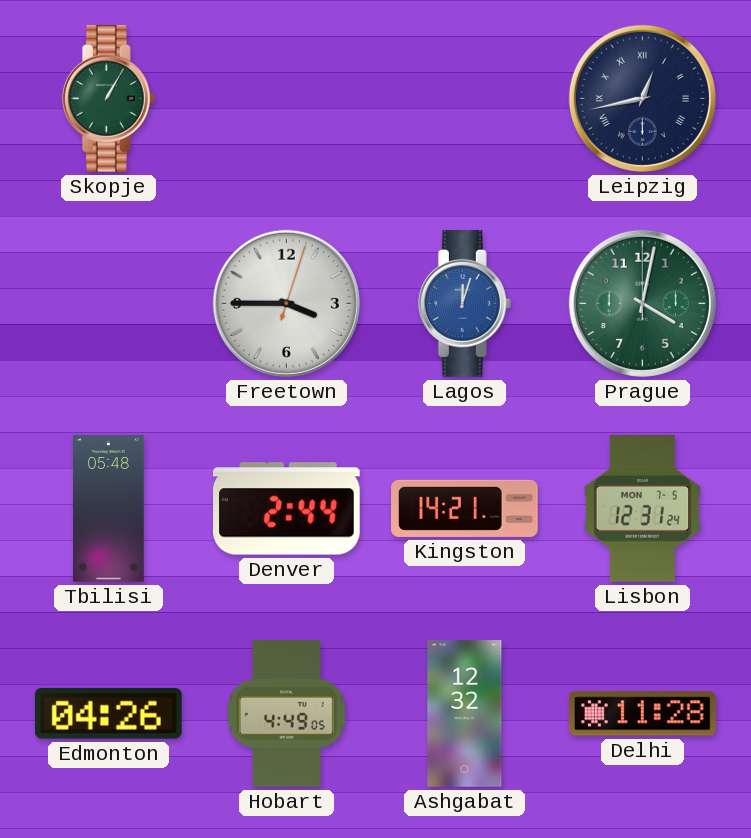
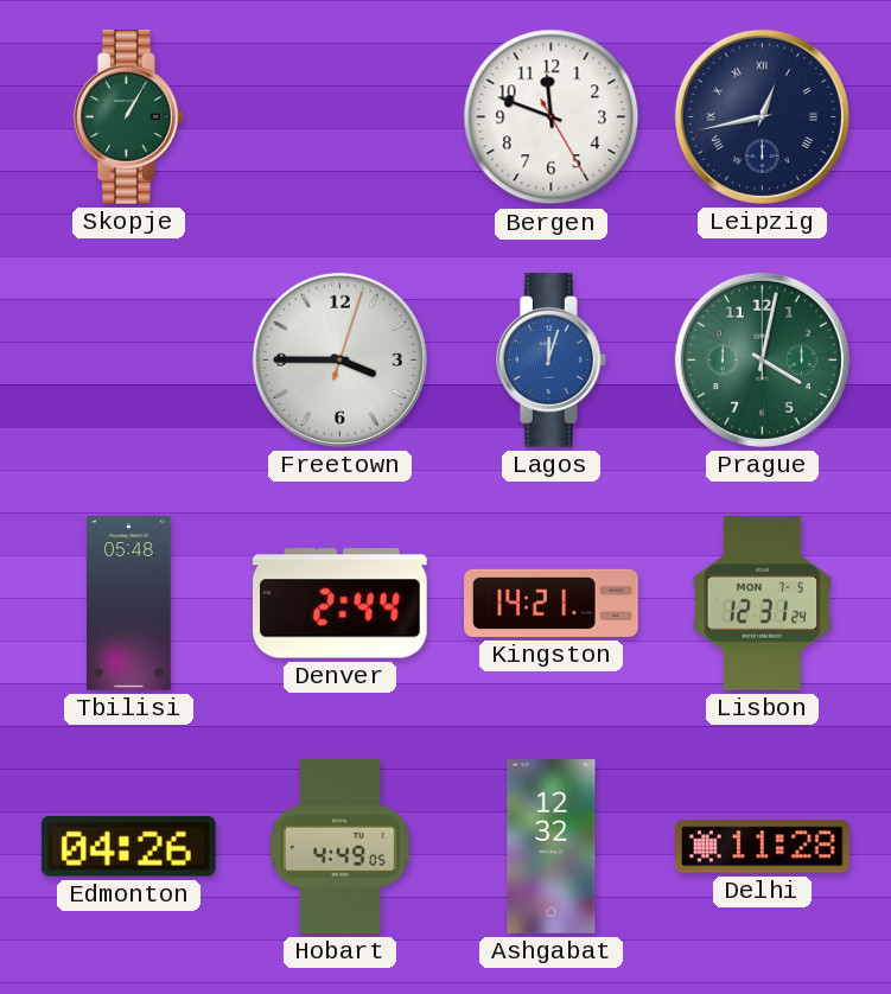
Bergen: none -> 11:48
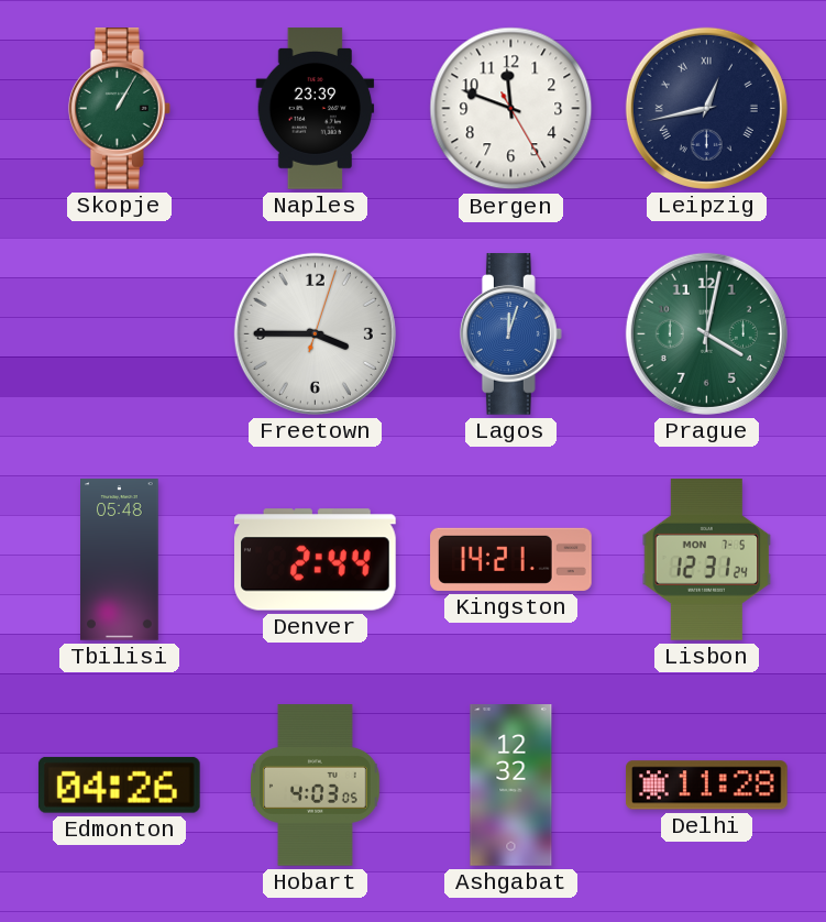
Naples: none -> 23:39
Hobart: 4:49 -> 4:03
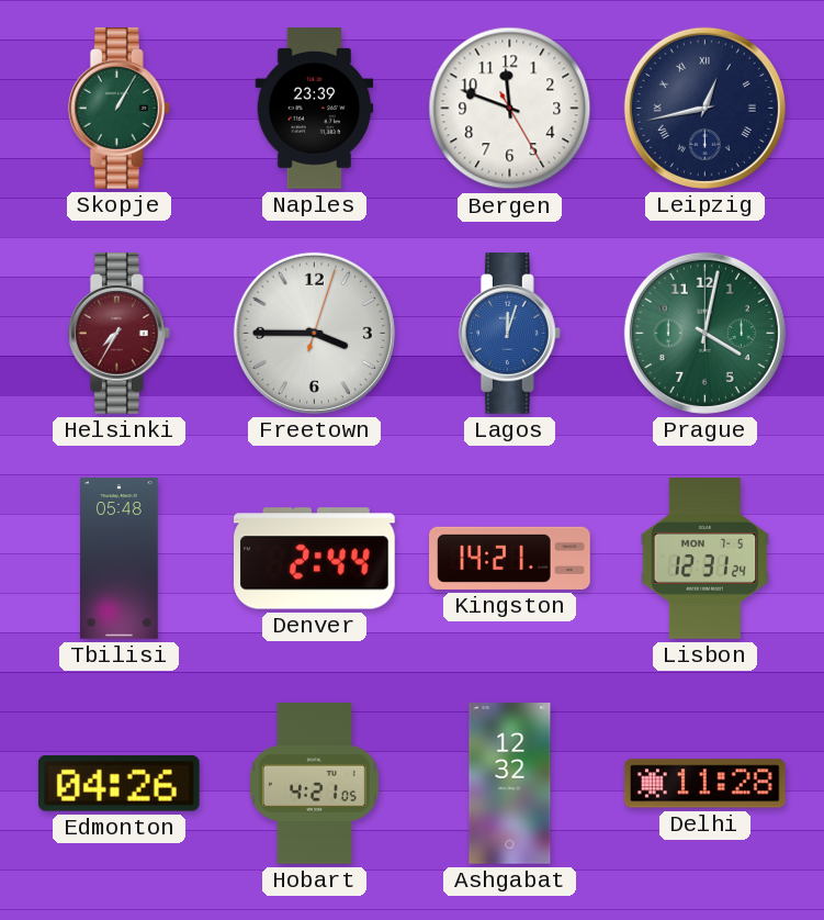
Helsinki: none -> 7:35
Hobart: 4:03 -> 4:21
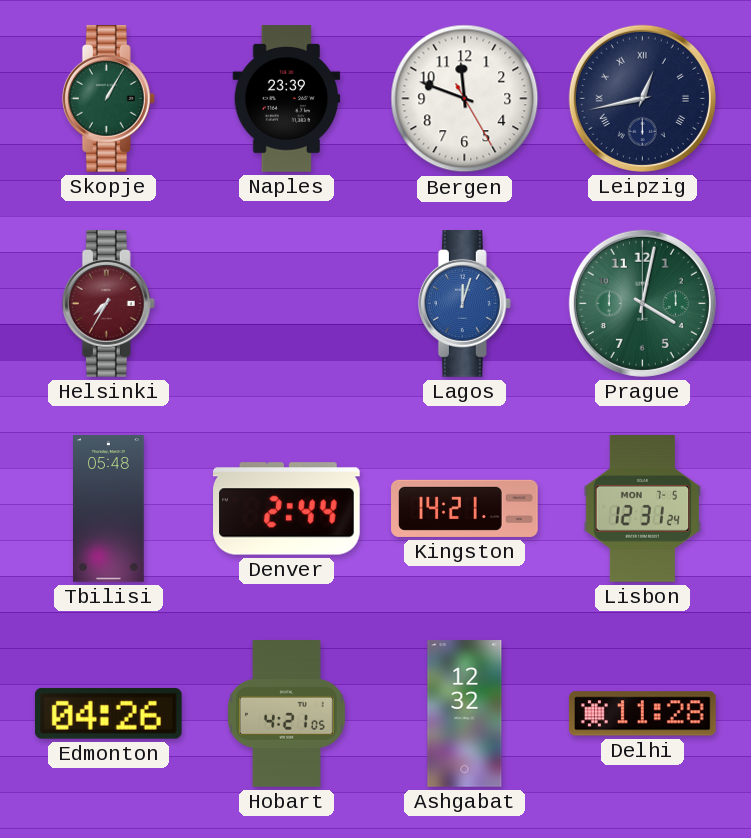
Freetown: 3:45 -> none
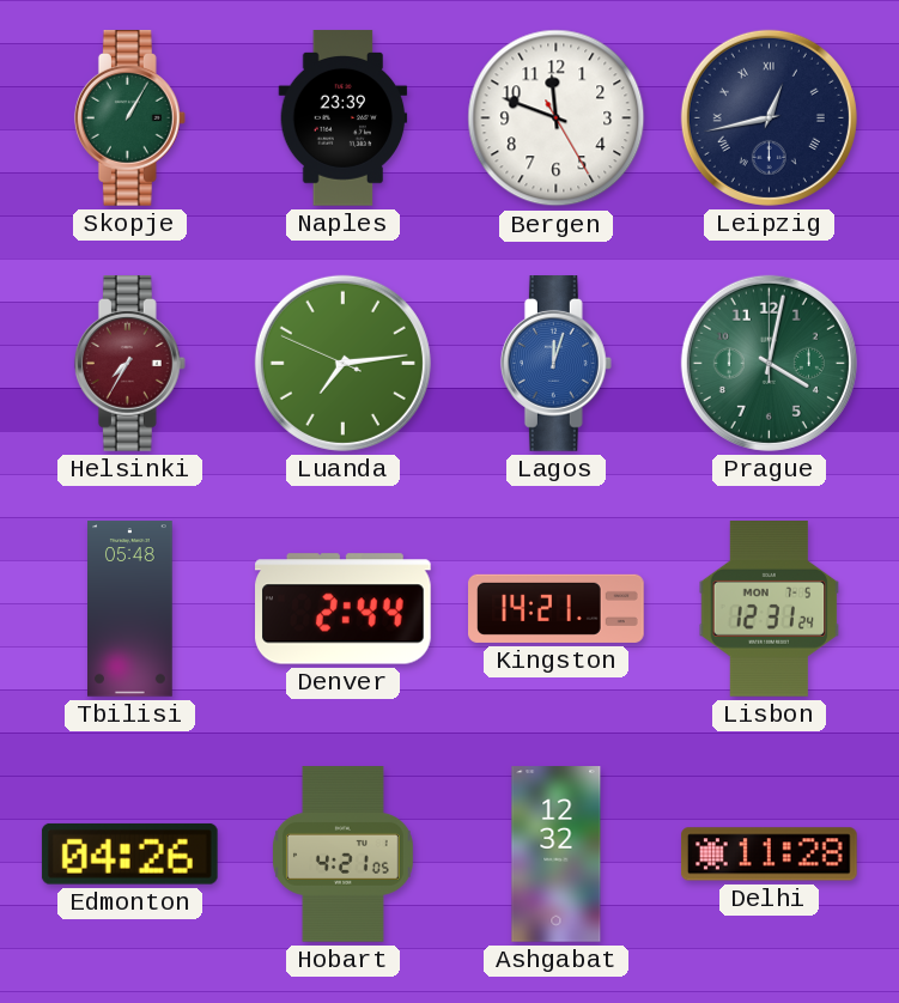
Luanda: none -> 7:13
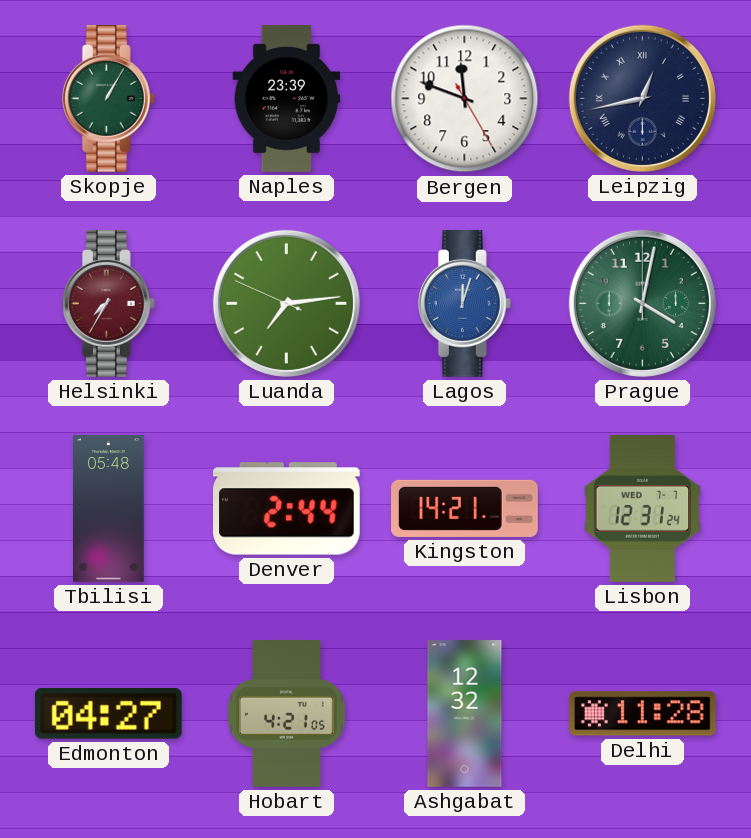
Lisbon date: MON 7-5 -> WED 7-7
Edmonton: 04:26 -> 04:27
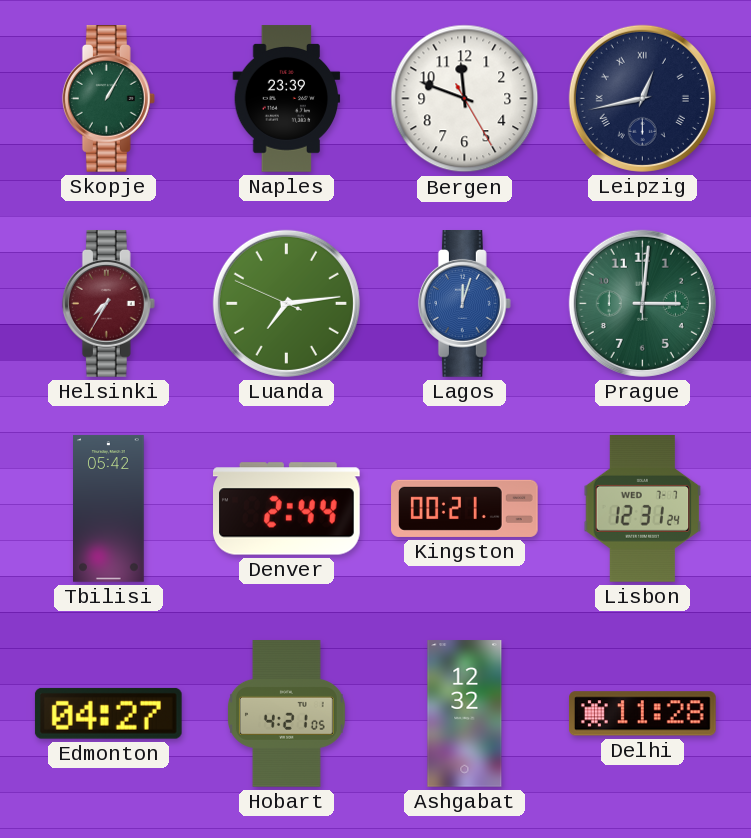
Prague: 4:02 -> 3:01
Tbilisi: 05:48 -> 05:42
Kingston: 14:21 -> 00:21
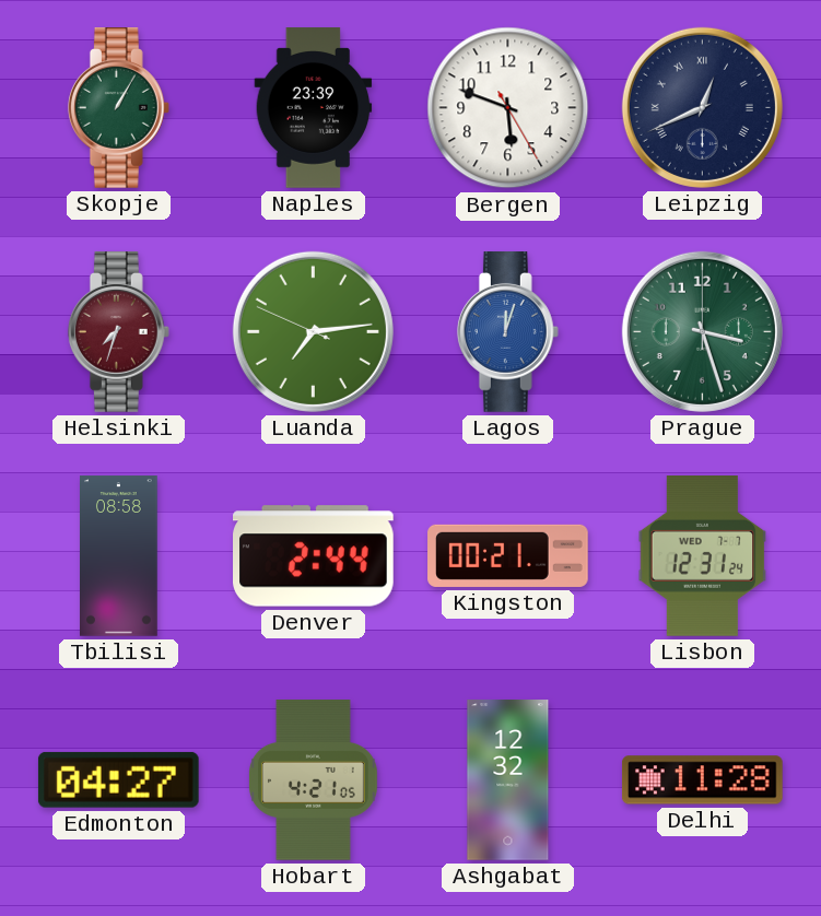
Bergen: 11:48 -> 5:48
Leipzig: 12:43 -> 12:41
Helsinki: 7:35 -> 7:33
Prague: 3:01 -> 3:27
Tbilisi: 05:42 -> 08:58
